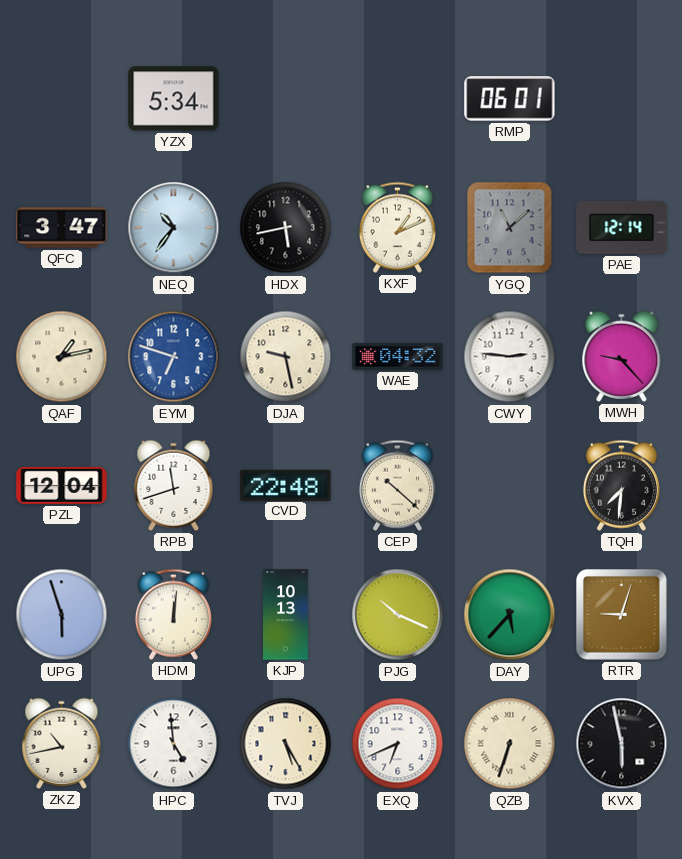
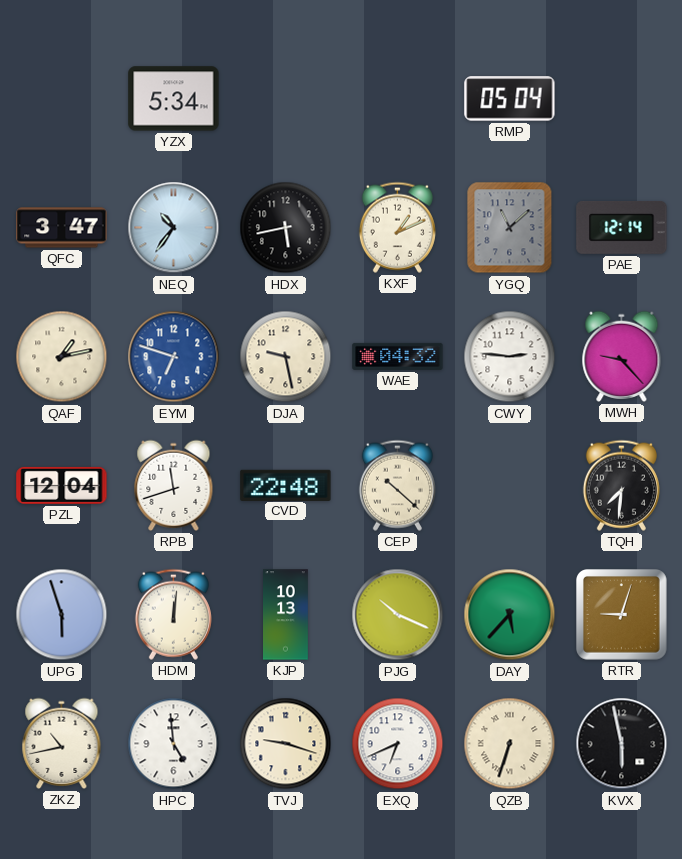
RMP: 06:01 -> 05:04
TVJ: 5:25 -> 9:18
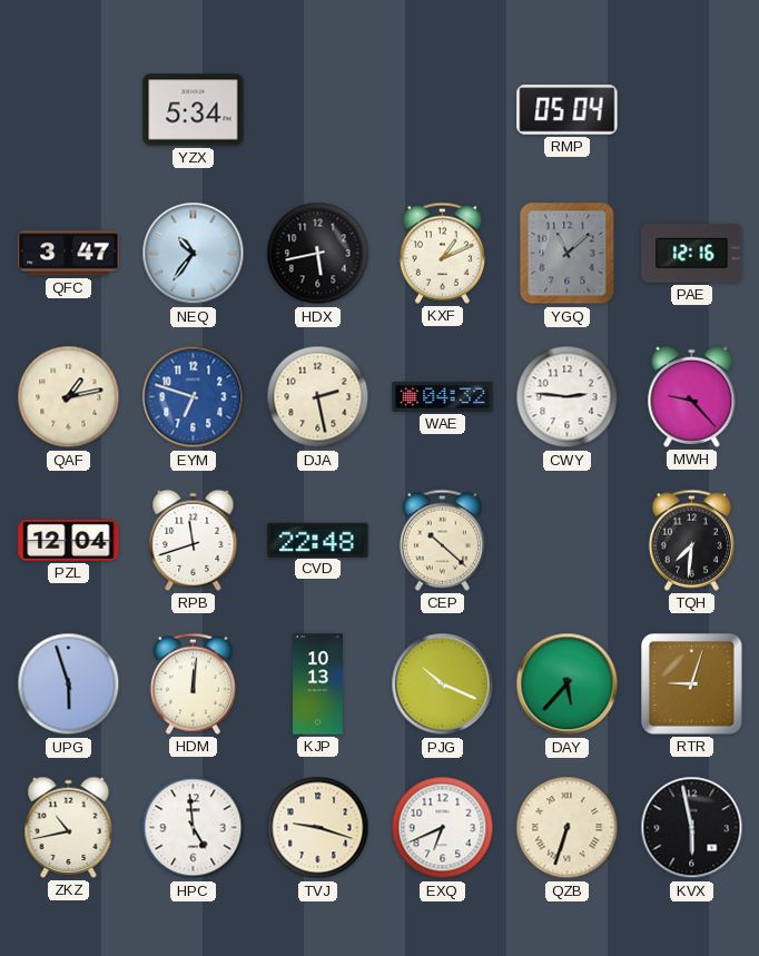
PAE: 12:14 -> 12:16
DJA: 9:28 -> 2:28
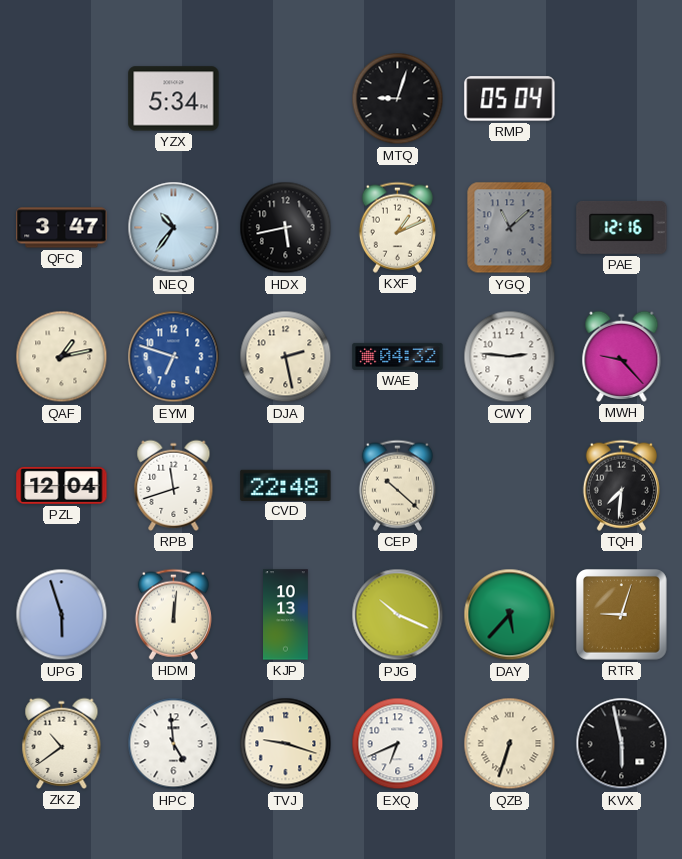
MTQ: none -> 9:03
ZKZ: 10:43 -> 10:39
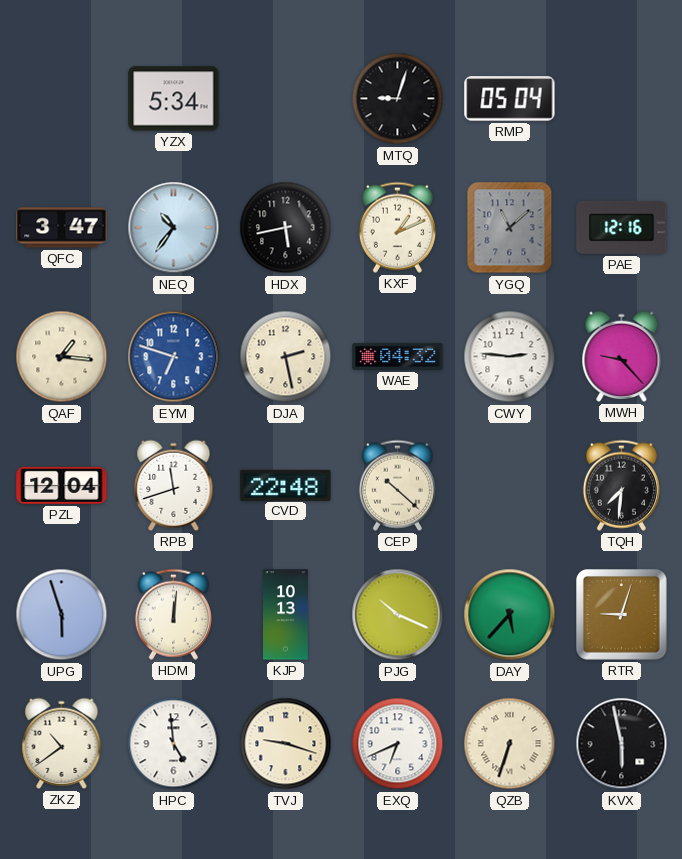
QAF: 1:13 -> 1:16
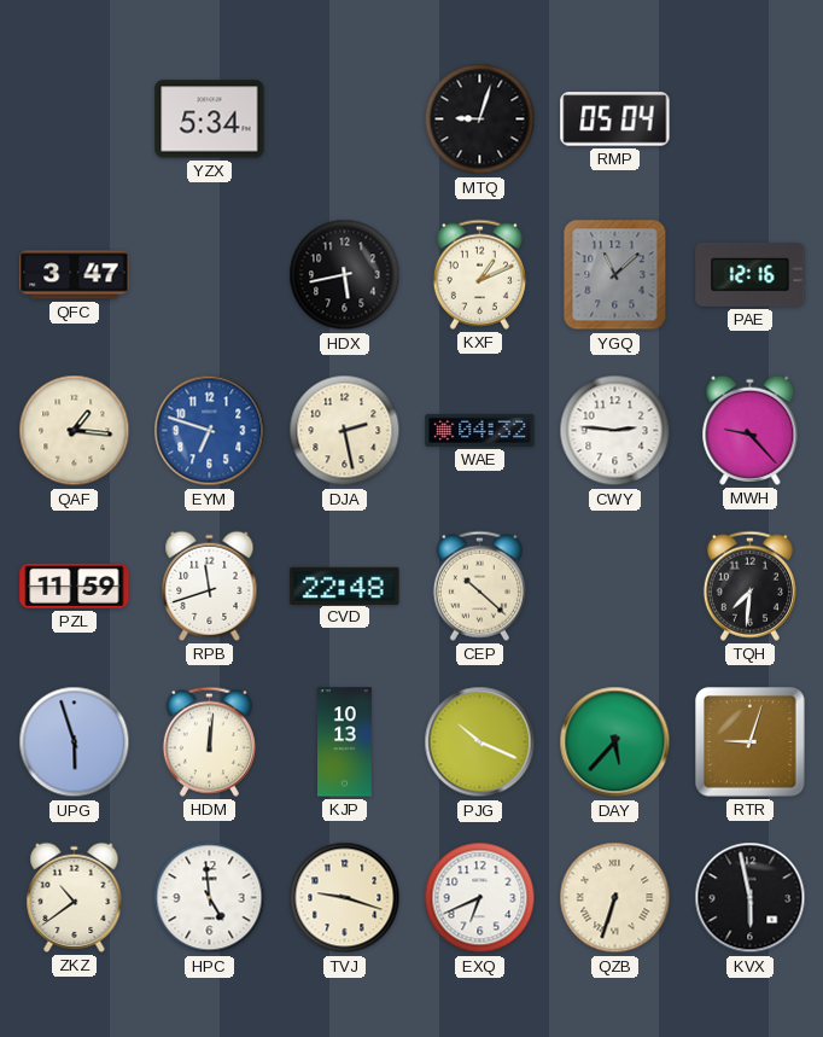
NEQ: 10:36 -> none
PZL: 12:04 -> 11:59
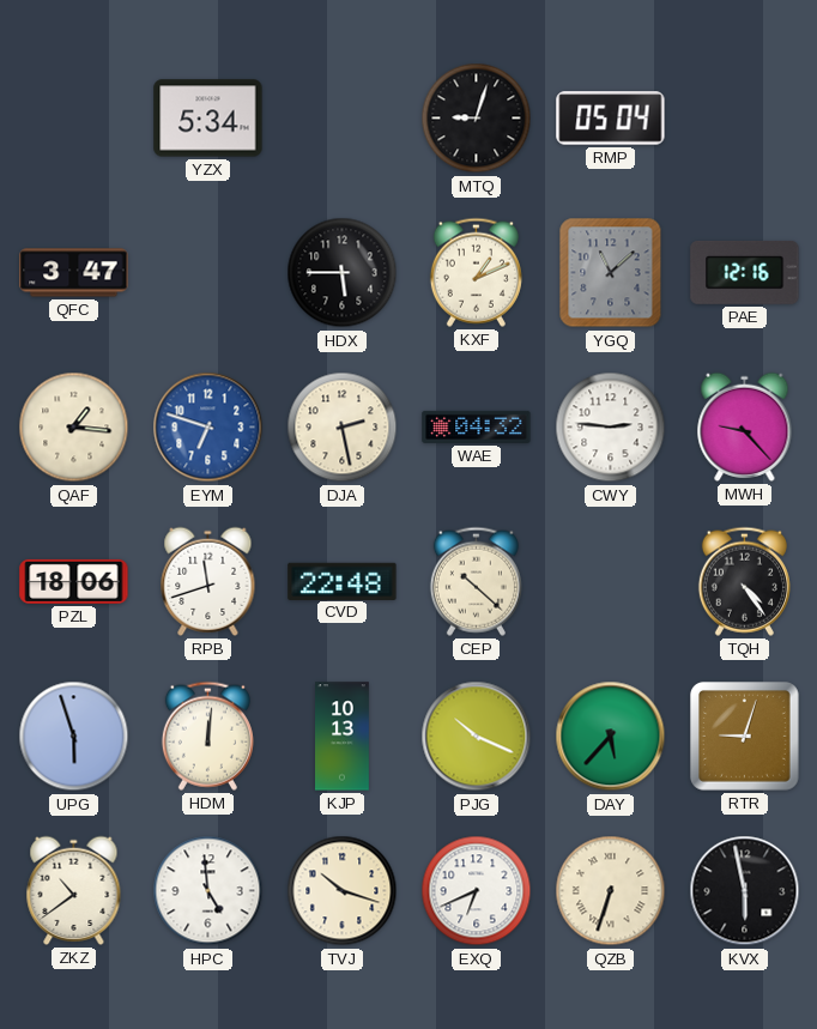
HDX: 5:43 -> 5:45
PZL: 11:59 -> 18:06
TQH: 7:31 -> 4:24
TVJ: 9:18 -> 10:18
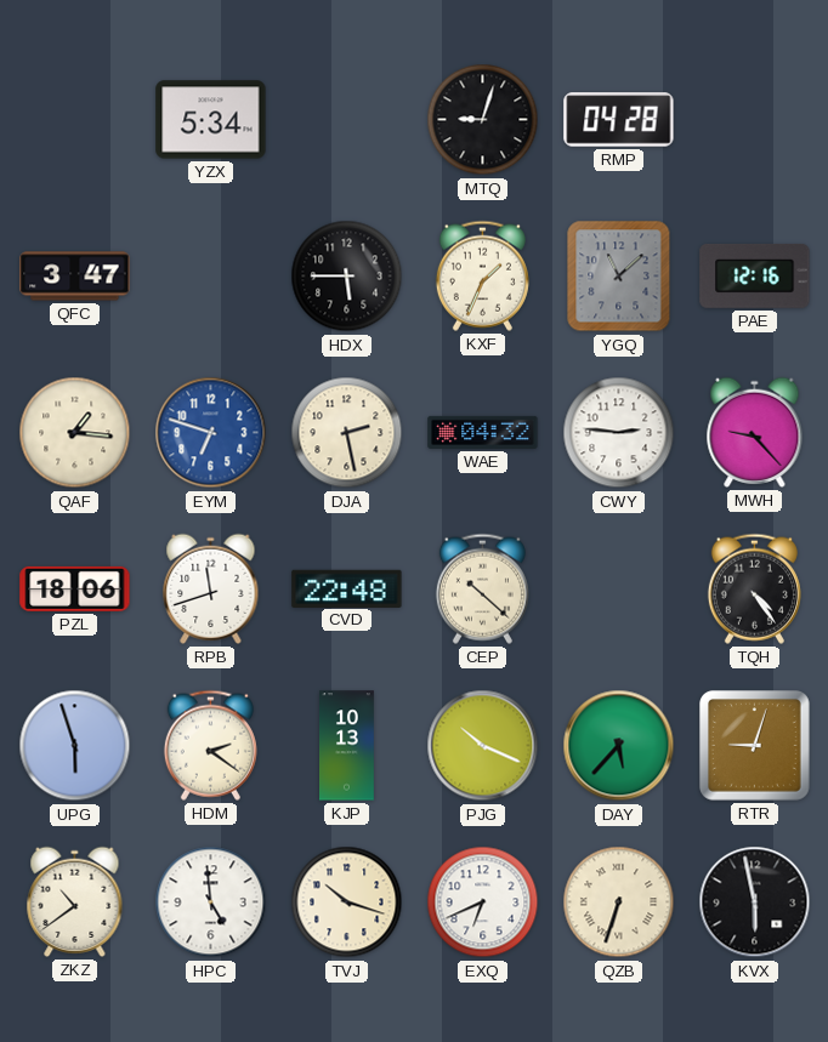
RMP: 05:04 -> 04:28
KXF: 1:11 -> 1:34
HDM: 12:01 -> 2:21
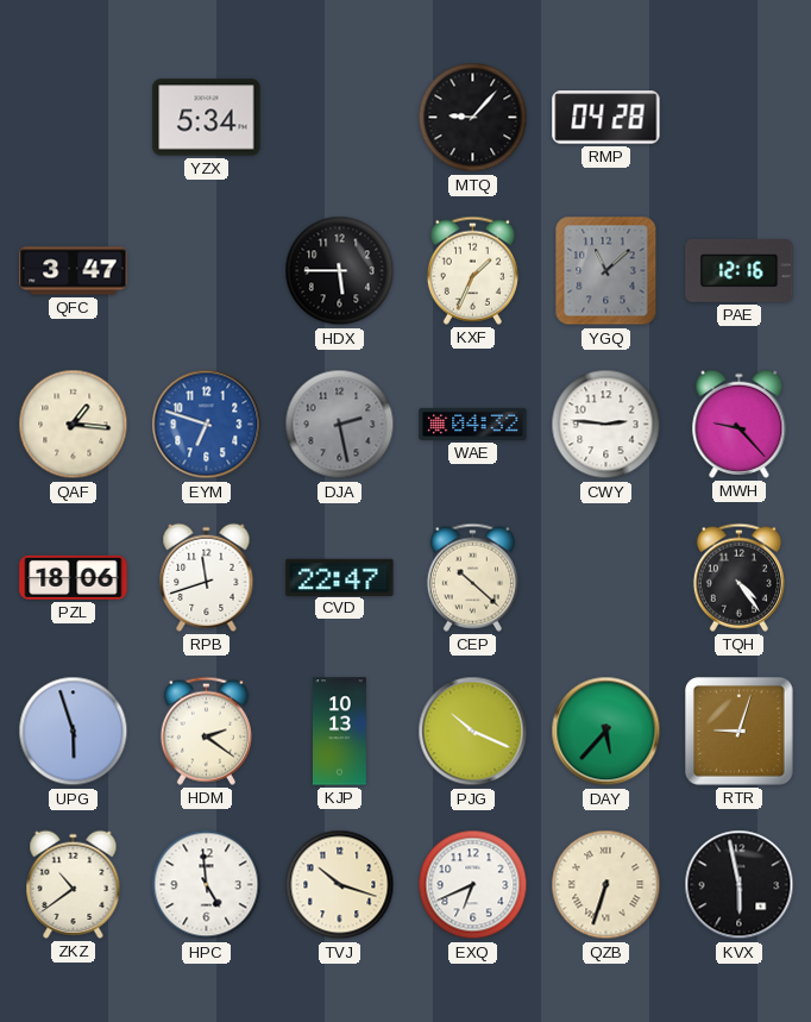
MTQ: 9:03 -> 9:07
DJA dial: cream -> grey
CVD: 22:48 -> 22:47
